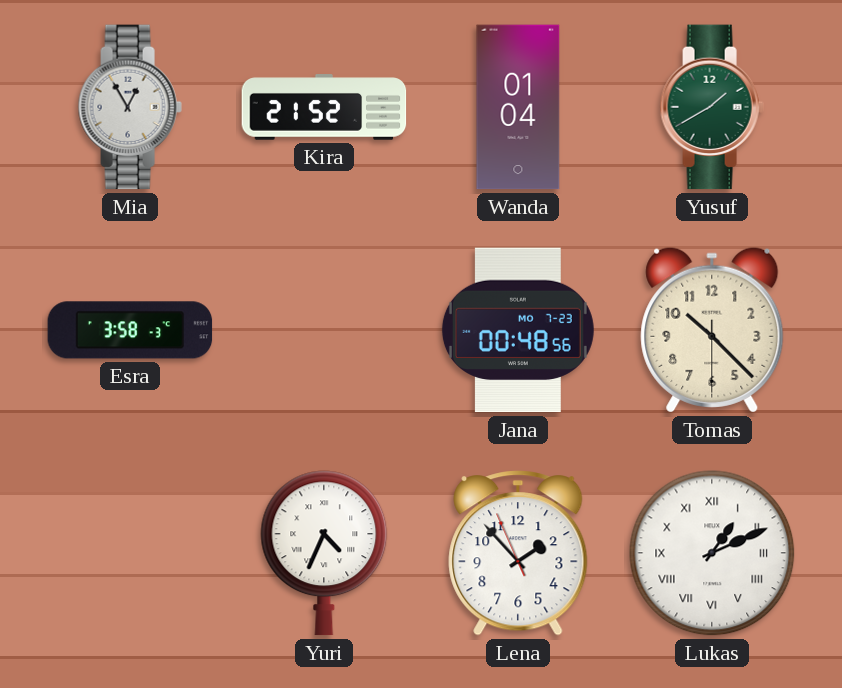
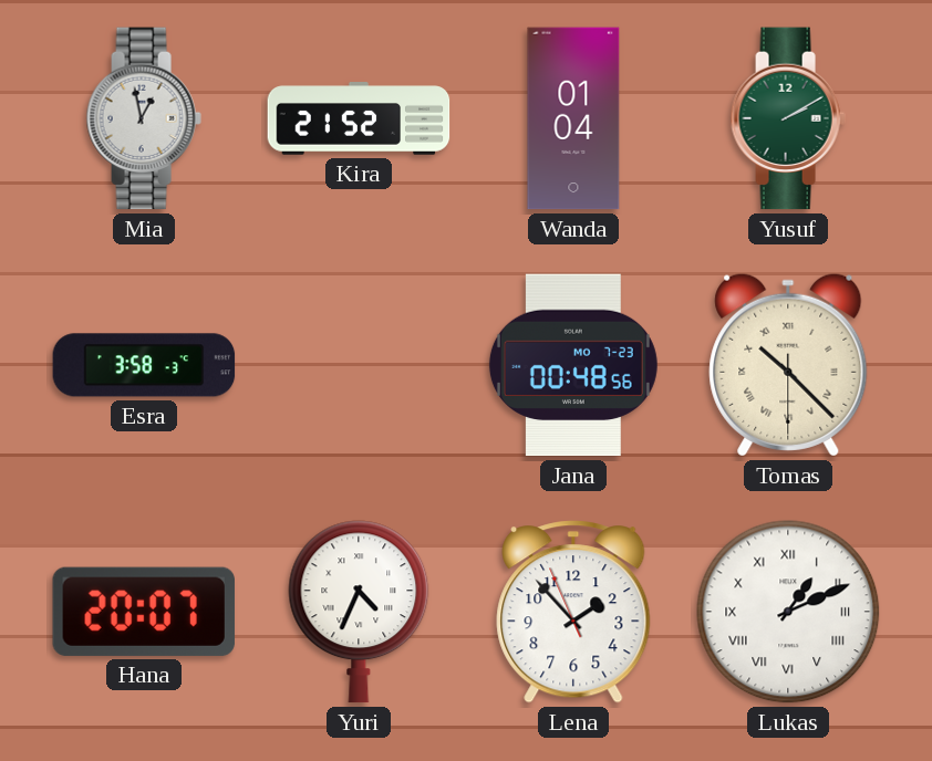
Mia: 12:55 -> 12:58
Yusuf: 1:40 -> 2:10
Tomas numerals: Arabic -> Roman
Hana: none -> 20:07
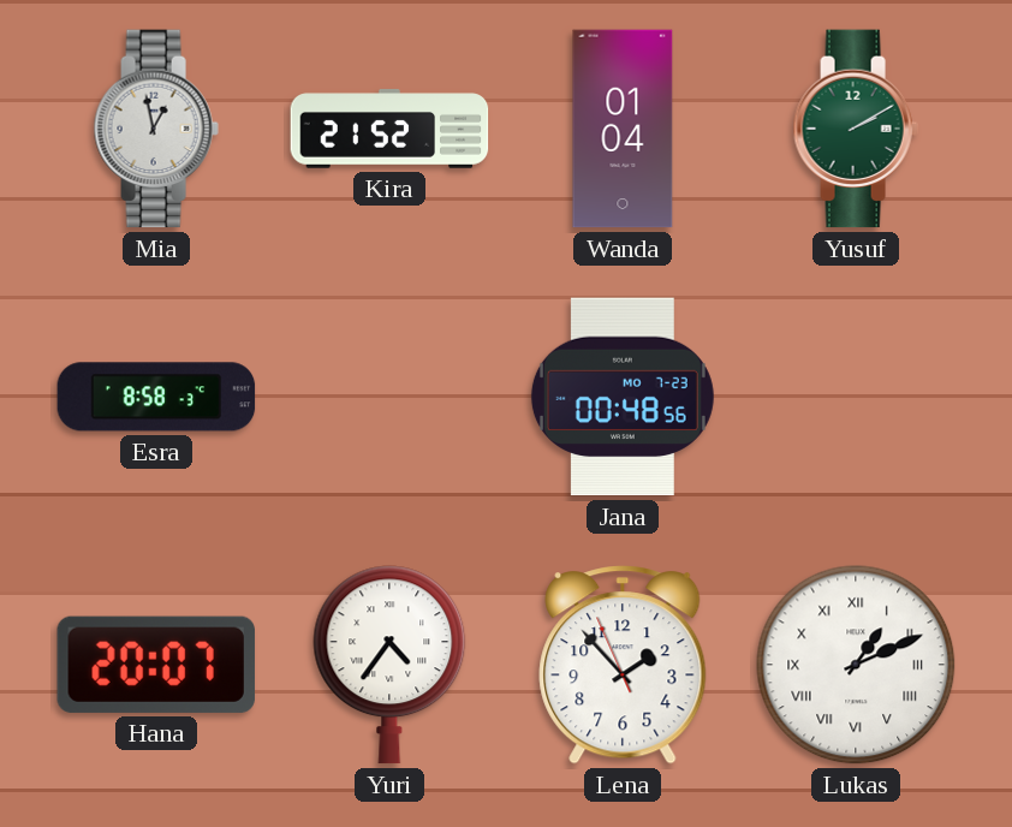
Esra: 3:58 -> 8:58
Tomas: 10:22 -> none
Yuri: 4:34 -> 4:36
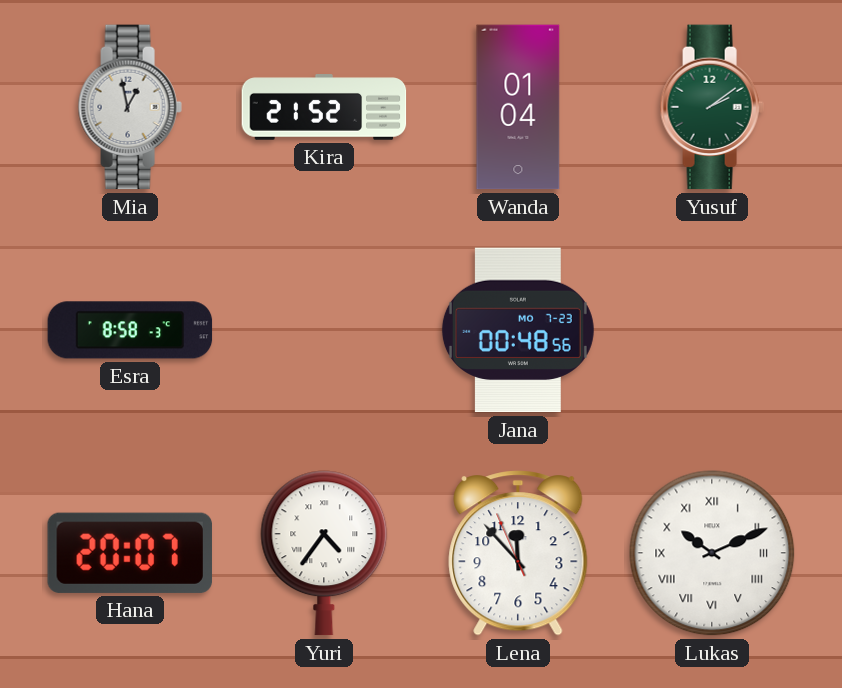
Yusuf: 2:10 -> 2:09
Lena: 1:52 -> 11:52
Lukas: 1:11 -> 10:11
